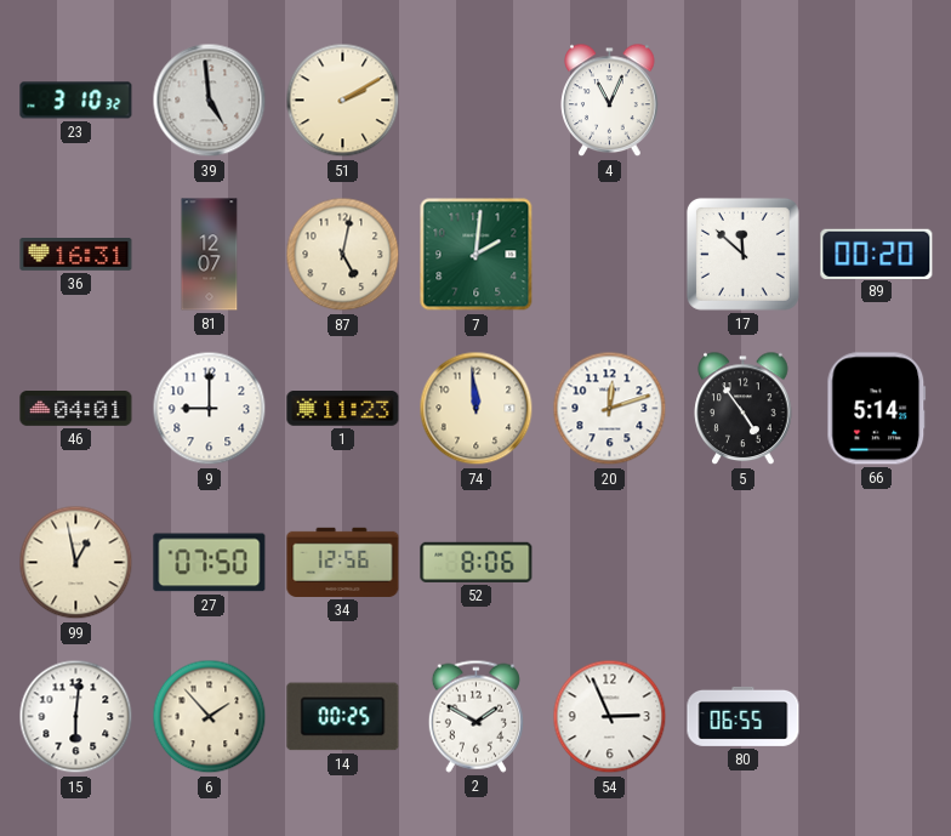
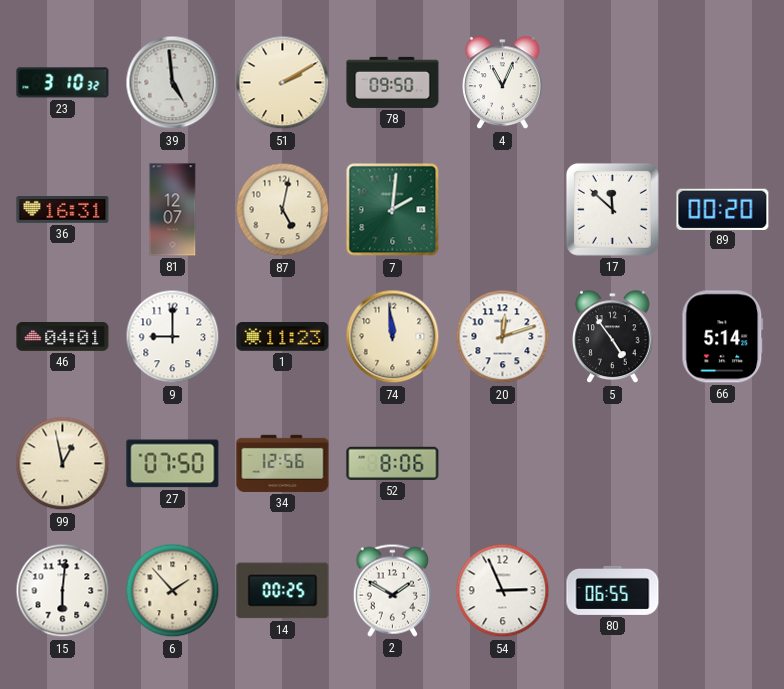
78: none -> 09:50
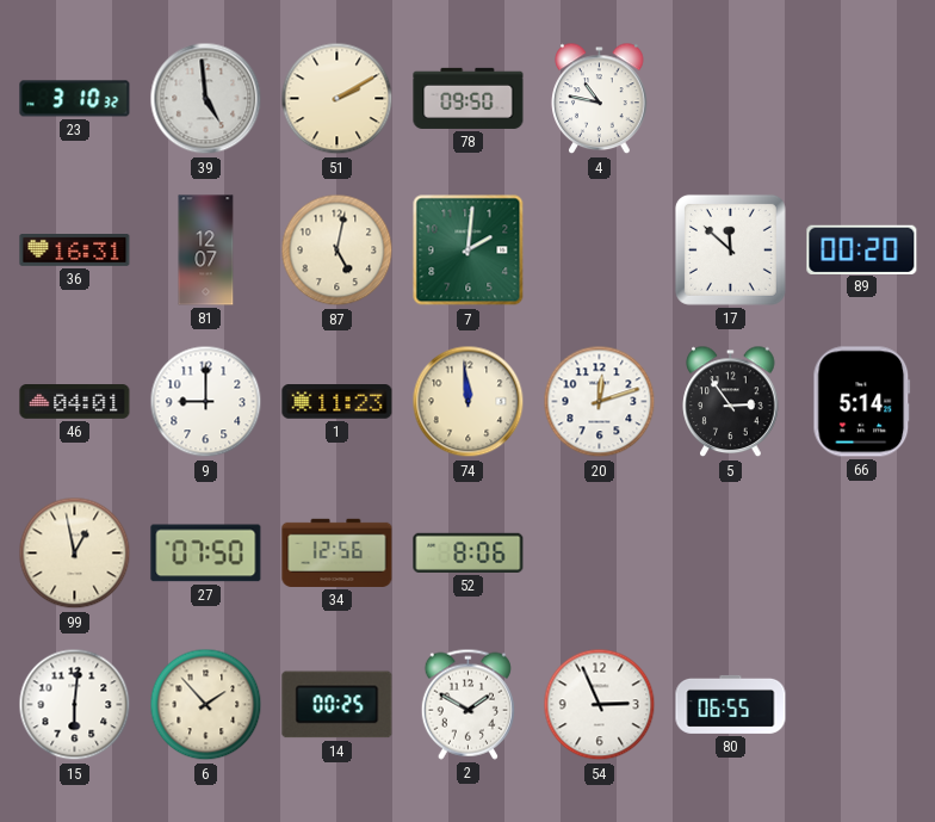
4: 11:04 -> 10:47
5: 4:54 -> 2:54
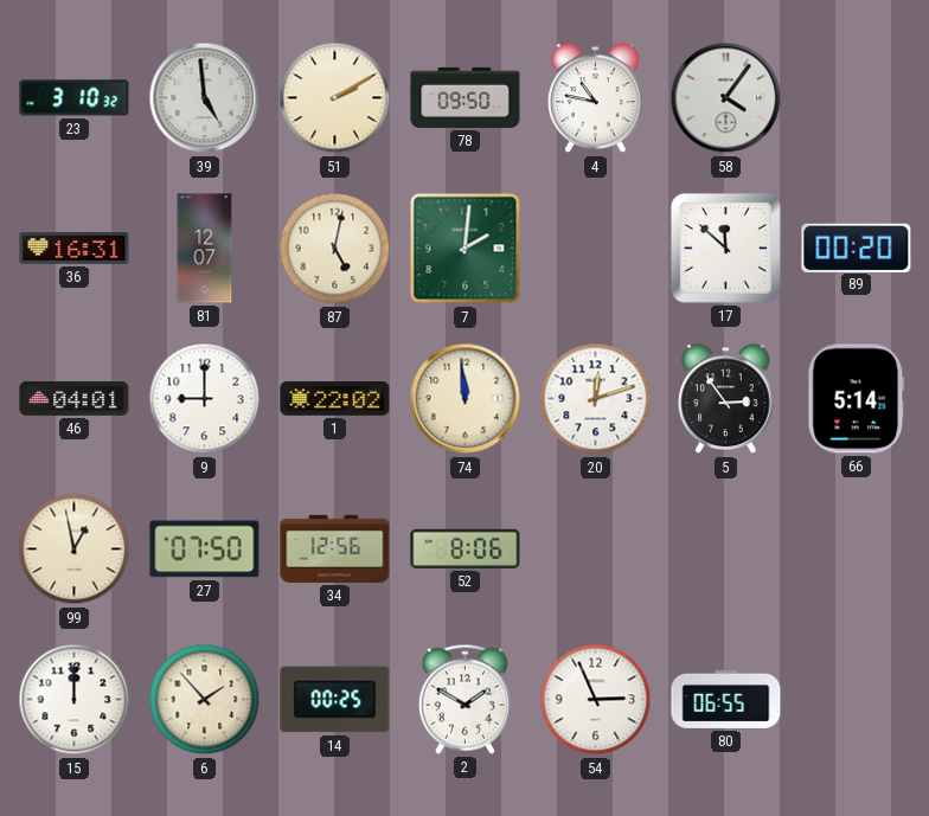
58: none -> 4:06
1: 11:23 -> 22:02
15: 6:01 -> 12:00
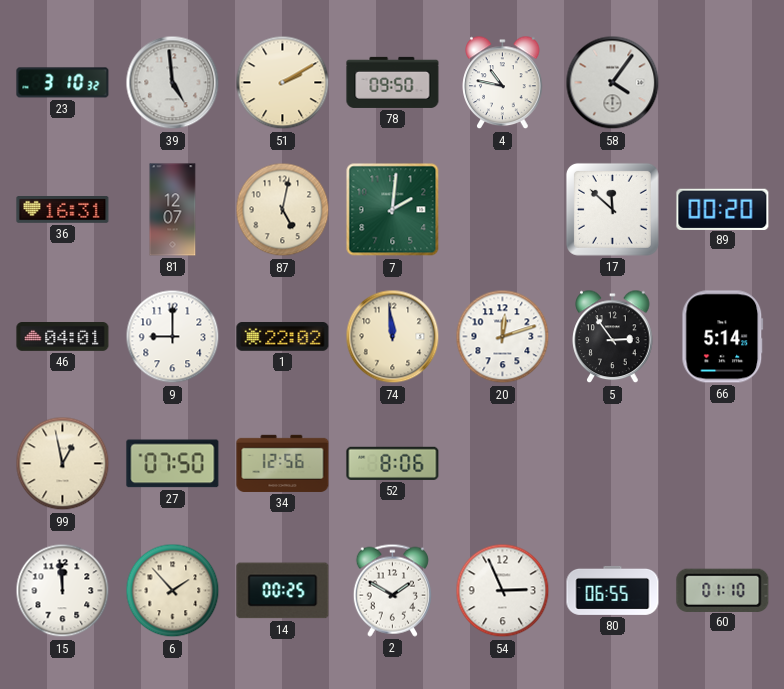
15: 12:00 -> 11:59
60: none -> 01:10
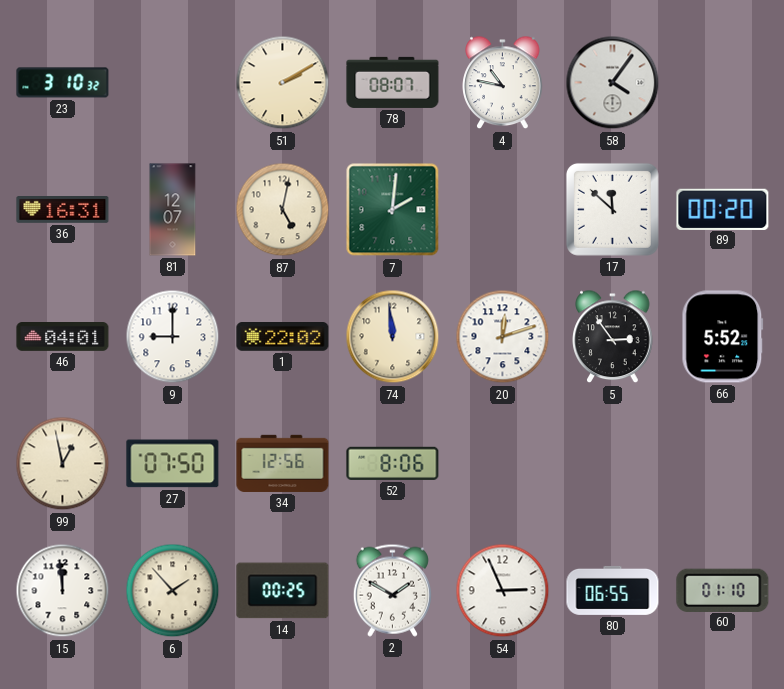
39: 4:59 -> none
78: 09:50 -> 08:07
66: 5:14 -> 5:52
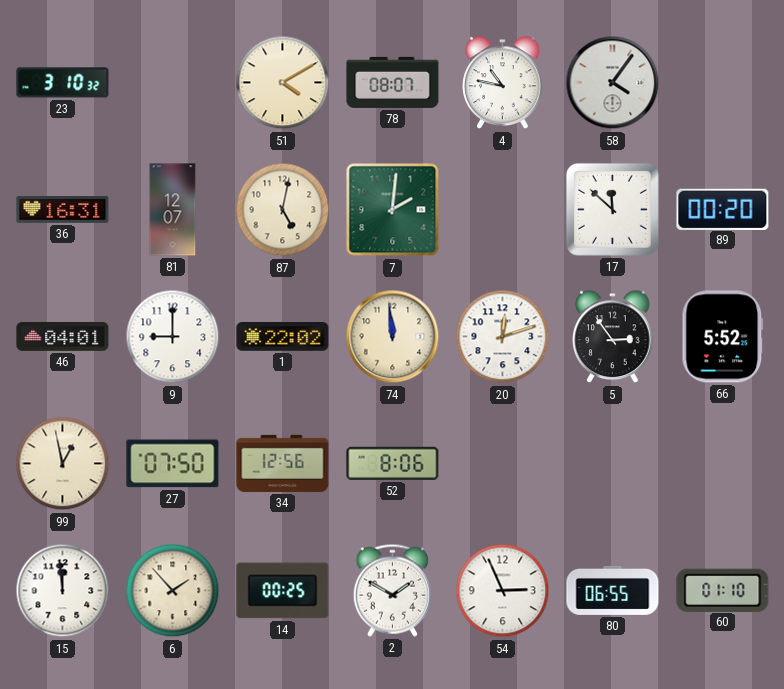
51: 2:10 -> 4:10
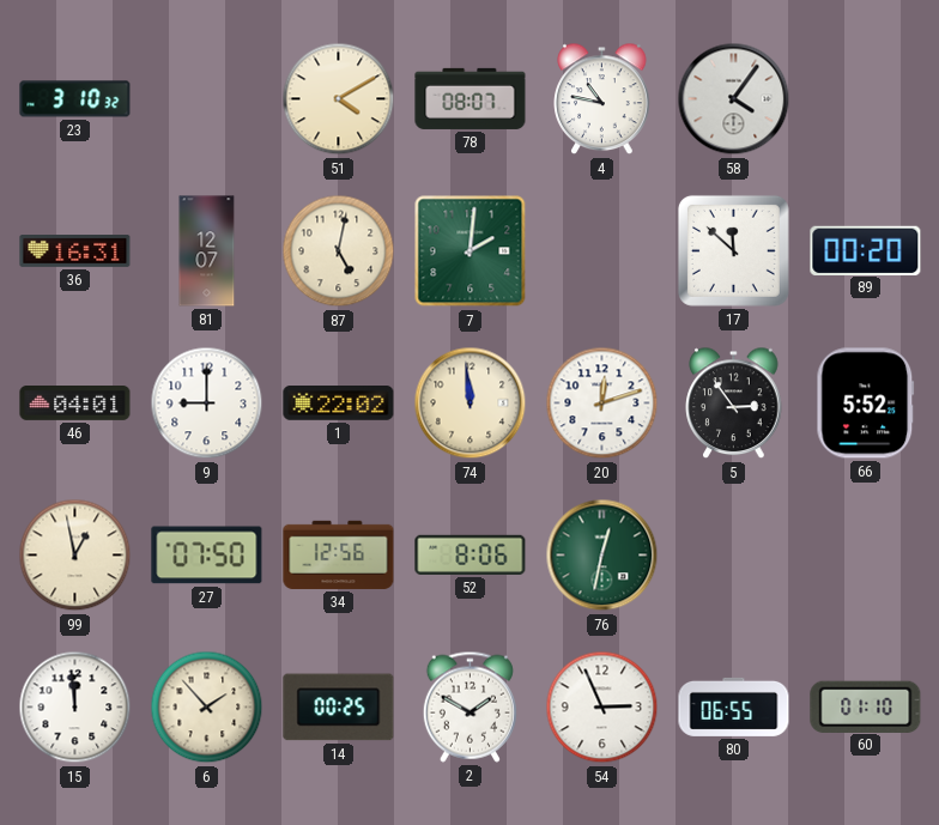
76: none -> 12:32
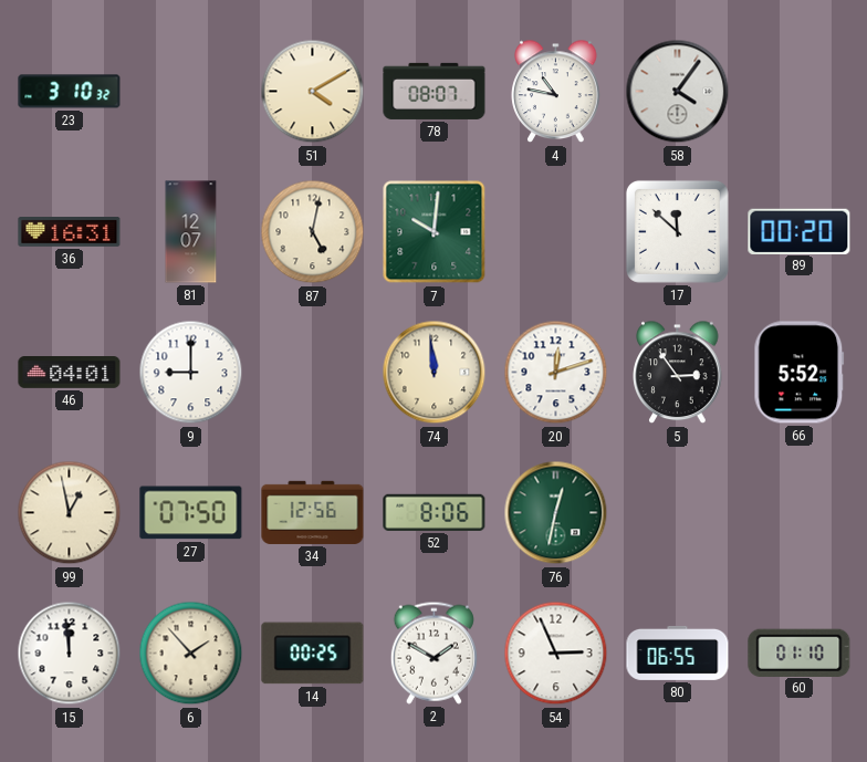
7: 2:01 -> 10:01
1: 22:02 -> none
